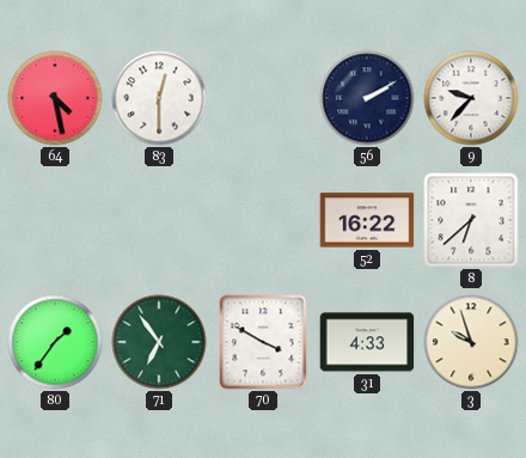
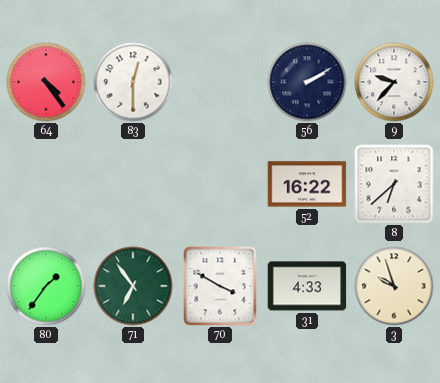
64: 4:28 -> 4:24
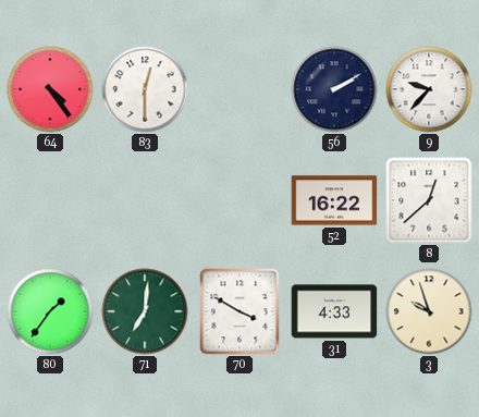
8: 6:38 -> 12:38
71: 6:54 -> 7:01
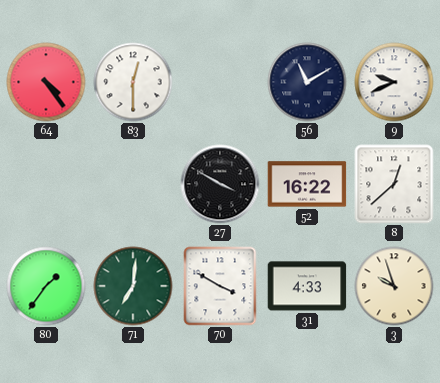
56: 2:10 -> 11:10
9: 9:37 -> 9:41
27: none -> 3:50
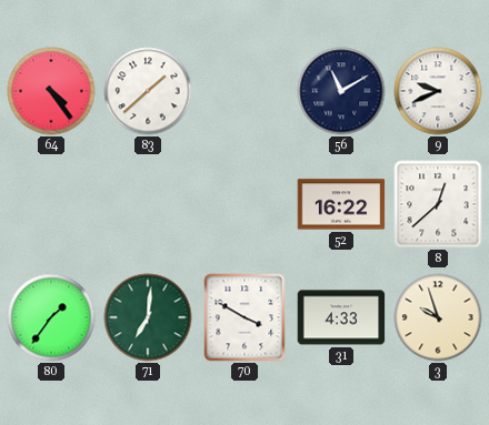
83: 12:30 -> 1:38
27: 3:50 -> none
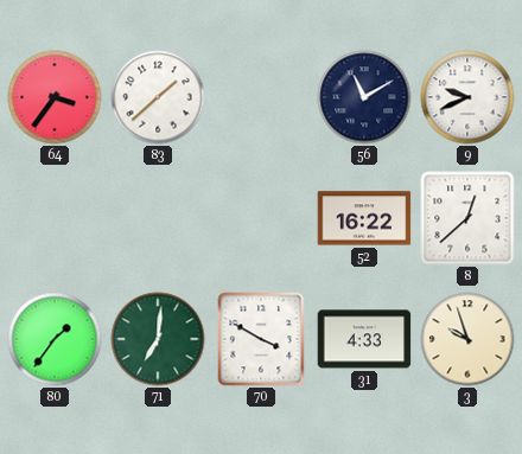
64: 4:24 -> 3:36
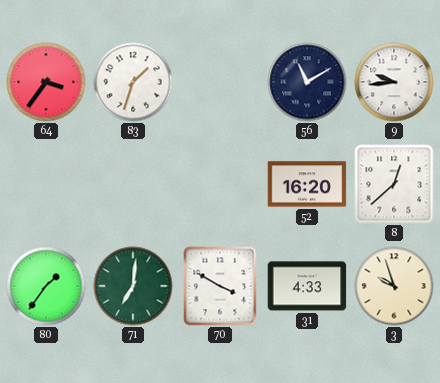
83: 1:38 -> 1:33
9: 9:41 -> 9:44
52: 16:22 -> 16:20
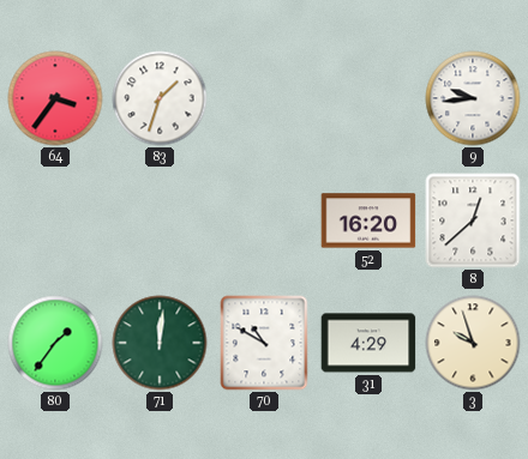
56: 11:10 -> none
71: 7:01 -> 12:01
70: 3:50 -> 10:50
31: 4:33 -> 4:29
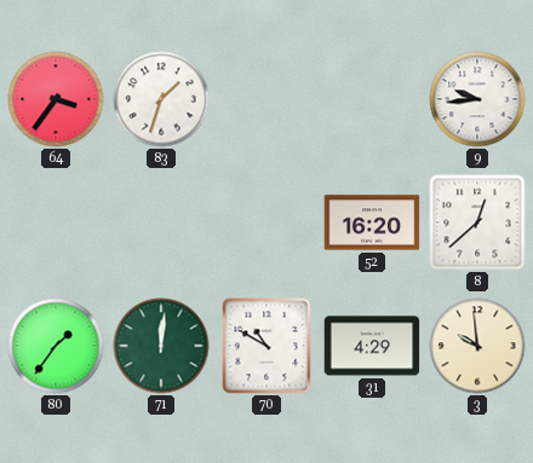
3: 9:57 -> 9:59
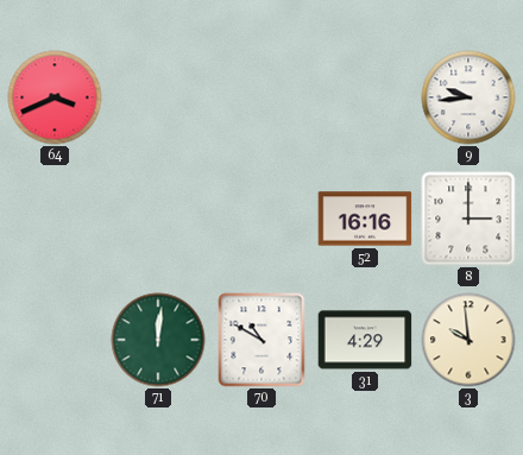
64: 3:36 -> 3:41
83: 1:33 -> none
52: 16:20 -> 16:16
8: 12:38 -> 3:00
80: 1:36 -> none
